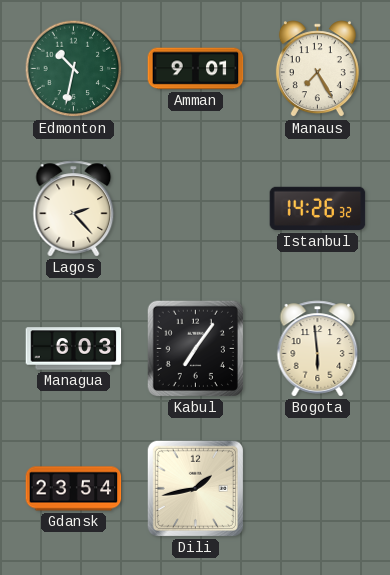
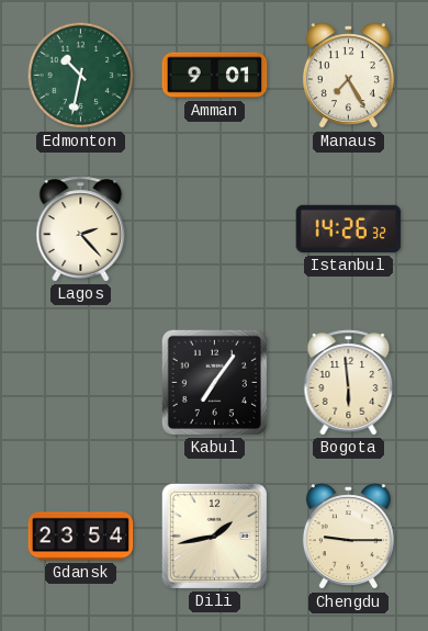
Managua: 6:03 -> none
Chengdu: none -> 9:15
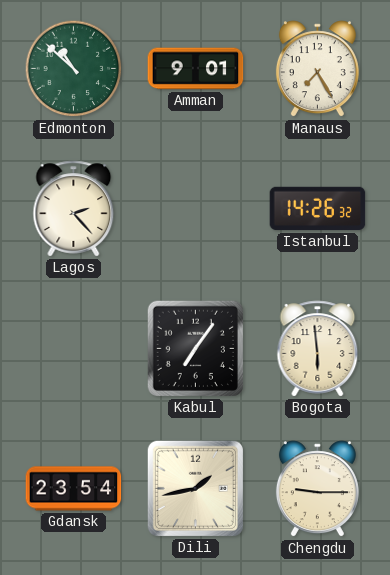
Edmonton: 10:32 -> 10:52
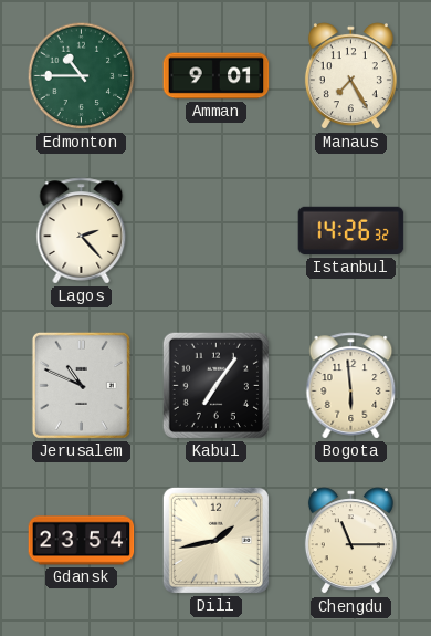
Edmonton: 10:52 -> 10:45
Jerusalem: none -> 10:49
Chengdu: 9:15 -> 11:15
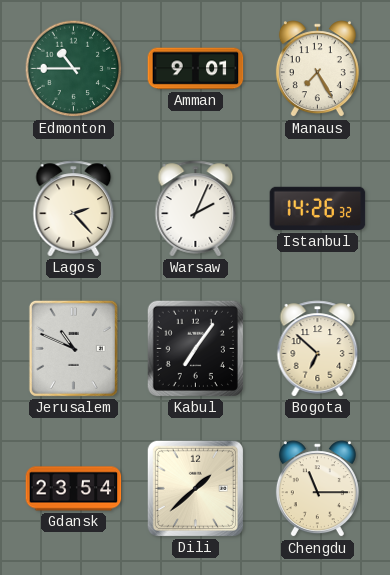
Warsaw: none -> 2:04
Bogota: 5:59 -> 6:52
Dili: 1:43 -> 1:38
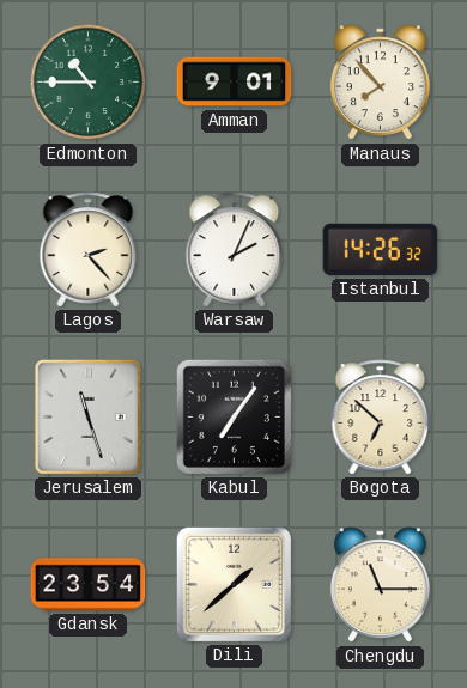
Manaus: 7:25 -> 7:53
Jerusalem: 10:49 -> 11:27
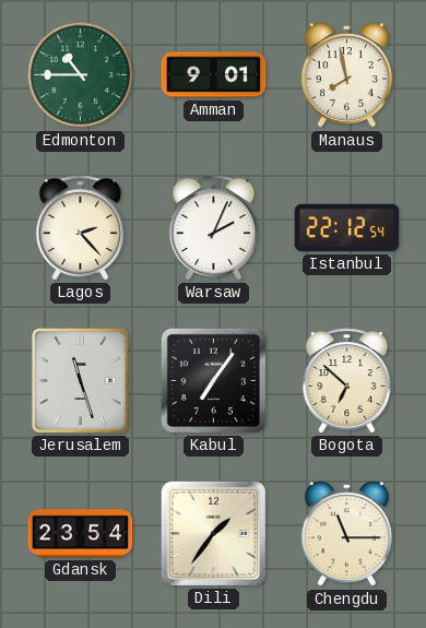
Manaus: 7:53 -> 7:58
Istanbul: 14:26 -> 22:12
Dili: 1:38 -> 1:36
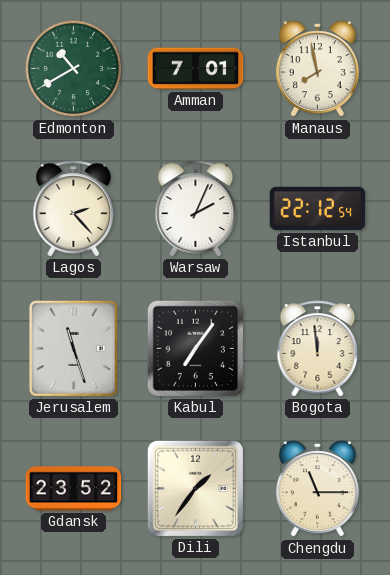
Edmonton: 10:45 -> 10:40
Amman: 9:01 -> 7:01
Bogota: 6:52 -> 11:59
Gdansk: 23:54 -> 23:52
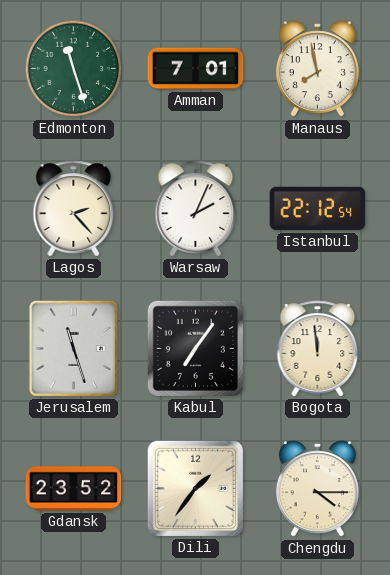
Edmonton: 10:40 -> 11:27
Chengdu: 11:15 -> 4:15
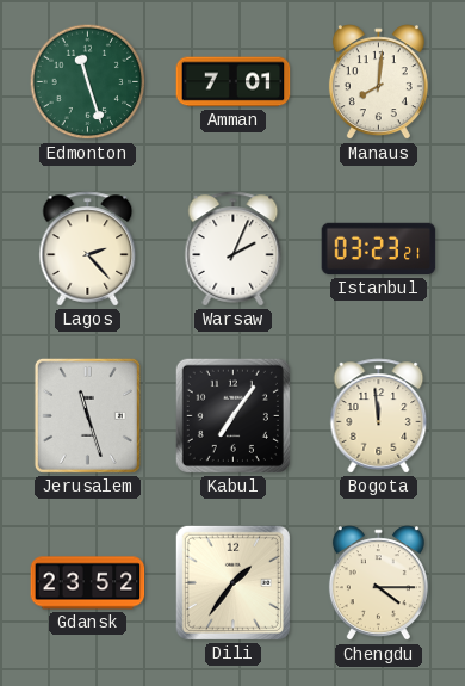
Manaus: 7:58 -> 8:01
Istanbul: 22:12 -> 03:23
